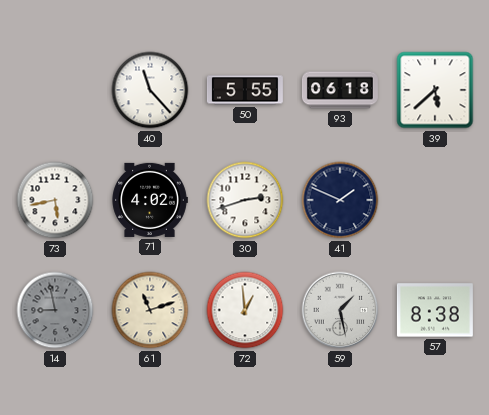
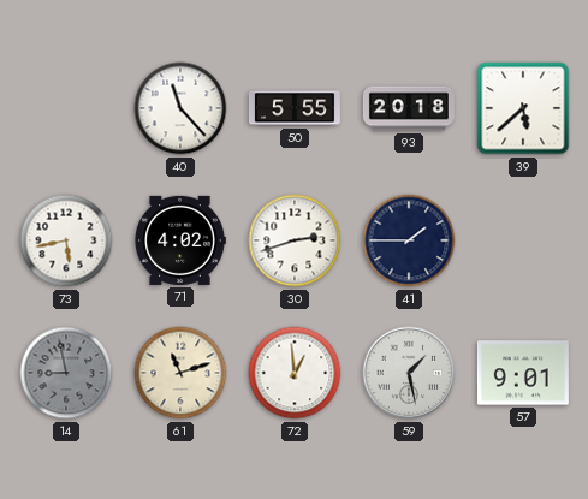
93: 06:18 -> 20:18
41: 1:49 -> 1:45
57: 8:38 -> 9:01
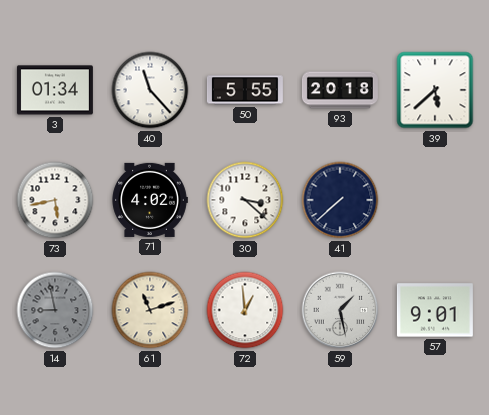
3: none -> 01:34
30: 2:42 -> 3:22
41: 1:45 -> 7:38
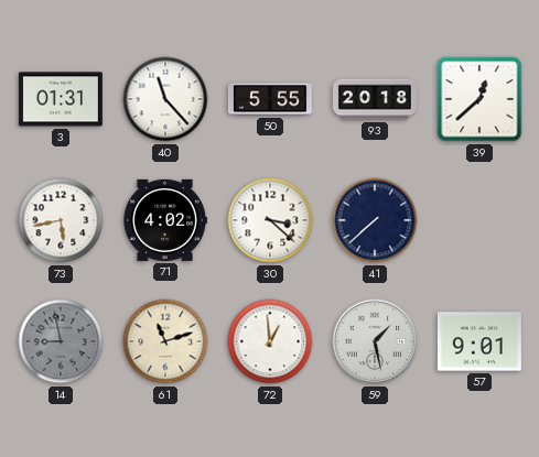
3: 01:34 -> 01:31
39: 5:38 -> 12:38
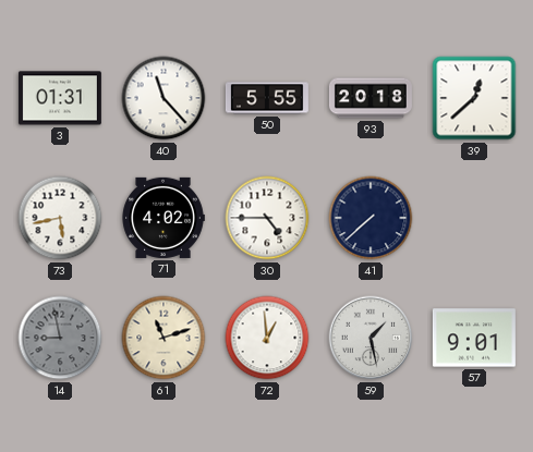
30: 3:22 -> 4:45
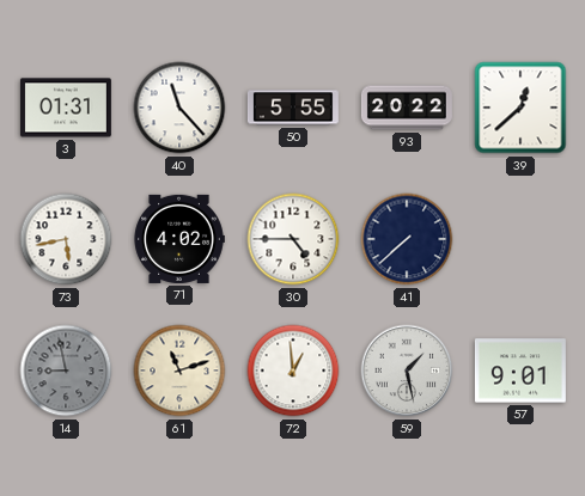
93: 20:18 -> 20:22
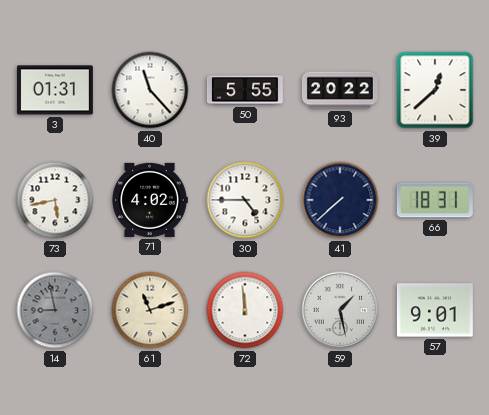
66: none -> 18:31
72: 12:59 -> 11:59
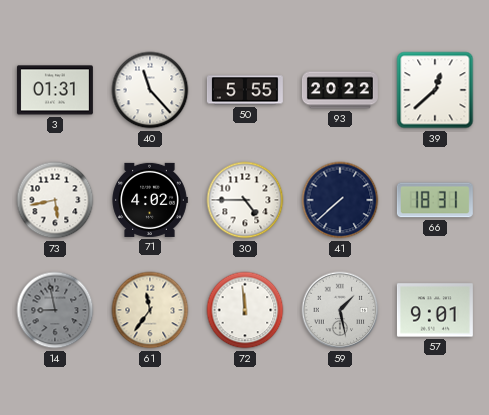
61: 11:12 -> 11:36
